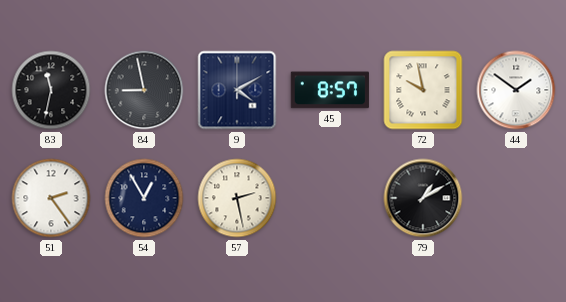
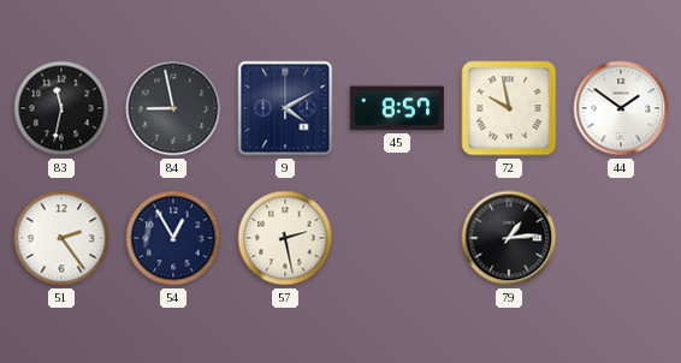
79: 1:10 -> 1:14
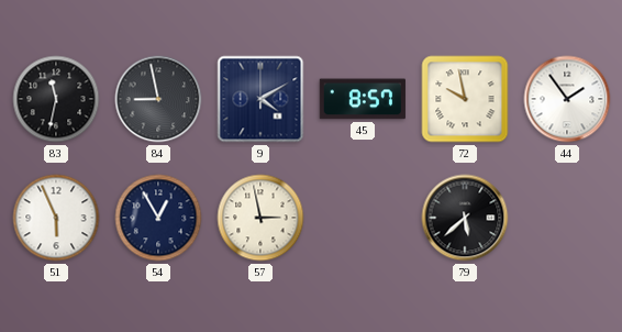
44: 1:51 -> 1:54
51: 2:24 -> 5:56
57: 2:28 -> 2:58
79: 1:14 -> 5:38
